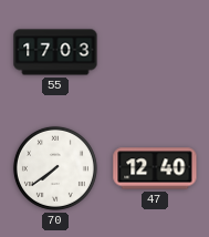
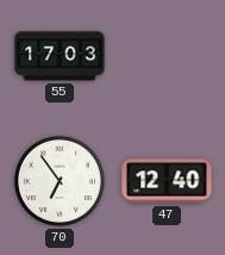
70: 7:39 -> 6:54
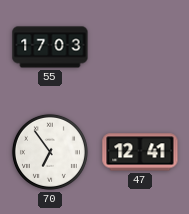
47: 12:40 -> 12:41
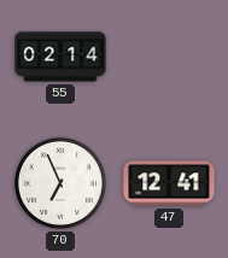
55: 17:03 -> 02:14
70: 6:54 -> 6:56
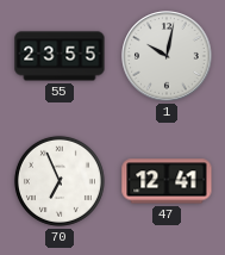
55: 02:14 -> 23:55
1: none -> 10:02
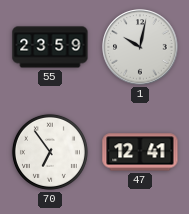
55: 23:55 -> 23:59
70: 6:56 -> 6:54
